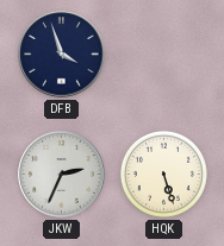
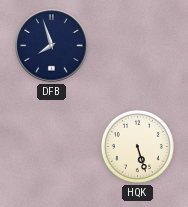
DFB: 3:57 -> 7:57
JKW: 2:34 -> none
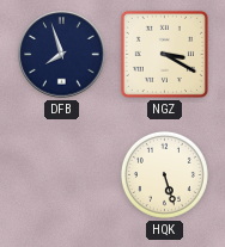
NGZ: none -> 3:20
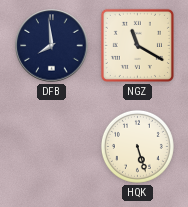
DFB: 7:57 -> 7:59
NGZ: 3:20 -> 11:20
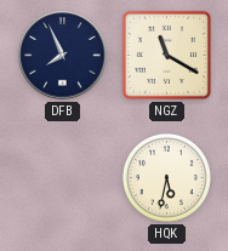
DFB: 7:59 -> 7:56
HQK: 5:27 -> 5:32
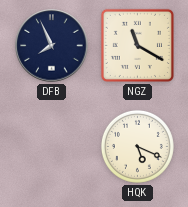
HQK: 5:32 -> 5:19
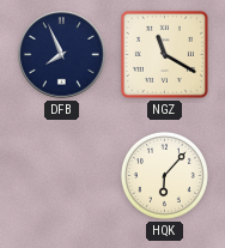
HQK: 5:19 -> 6:07
